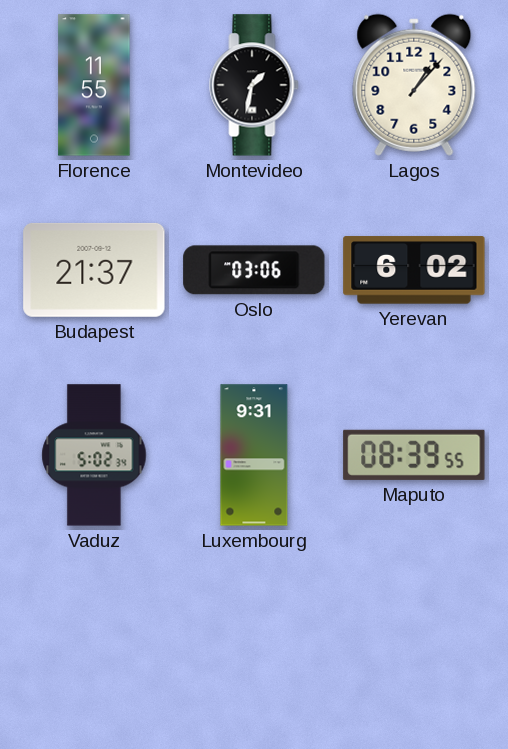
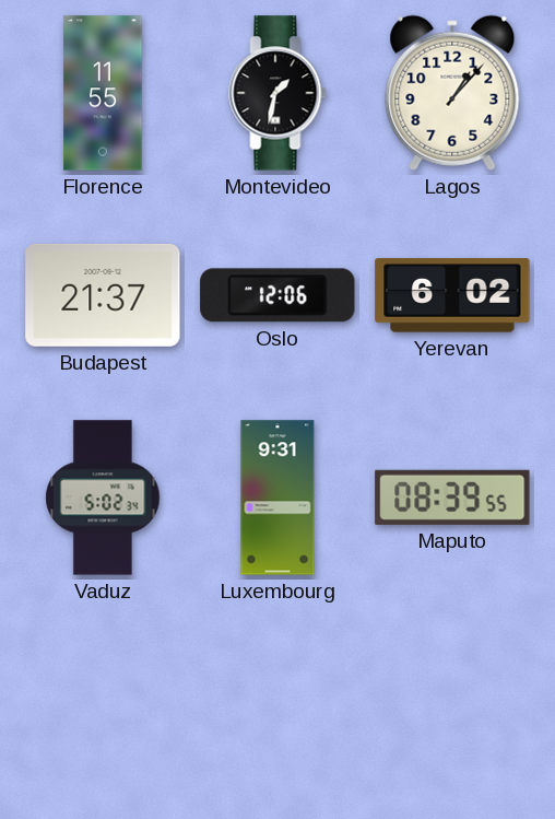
Oslo: 03:06 -> 12:06
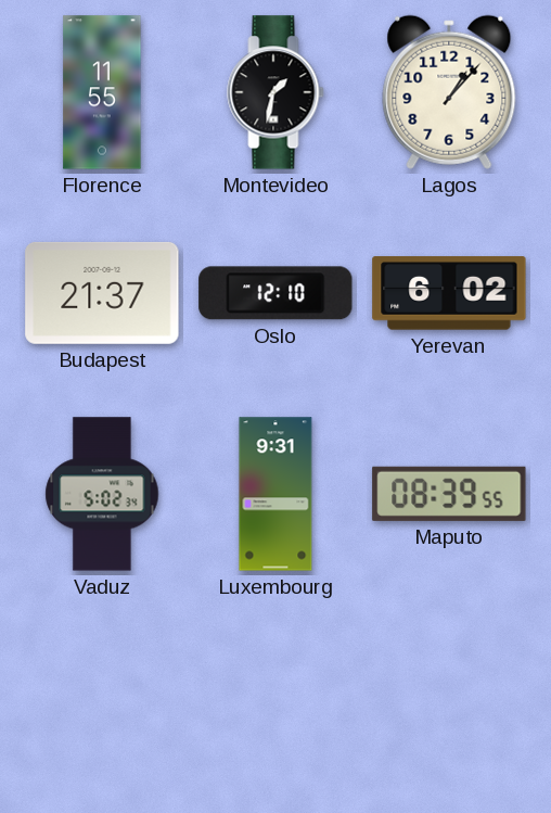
Oslo: 12:06 -> 12:10
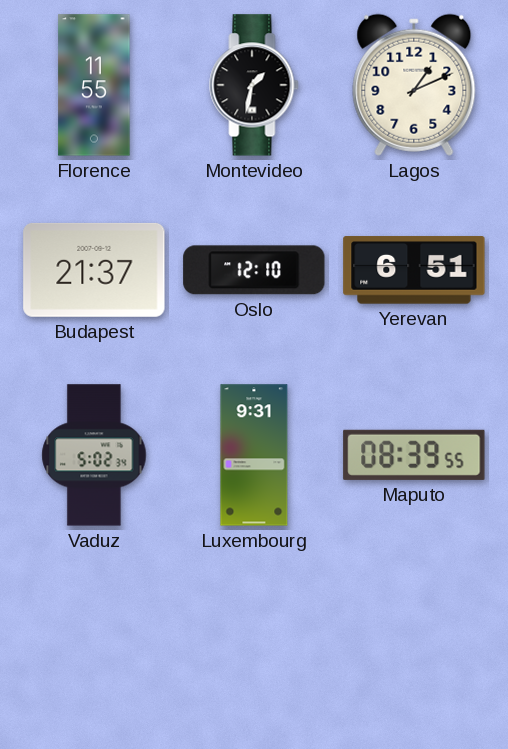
Lagos: 1:07 -> 1:11
Yerevan: 6:02 -> 6:51
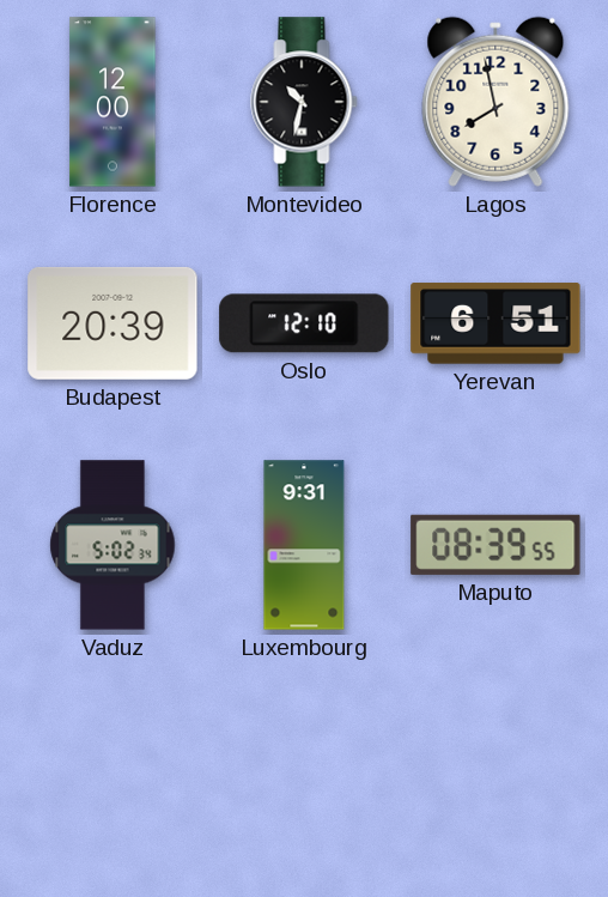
Florence: 11:55 -> 12:00
Montevideo: 1:32 -> 10:32
Lagos: 1:11 -> 7:58
Budapest: 21:37 -> 20:39
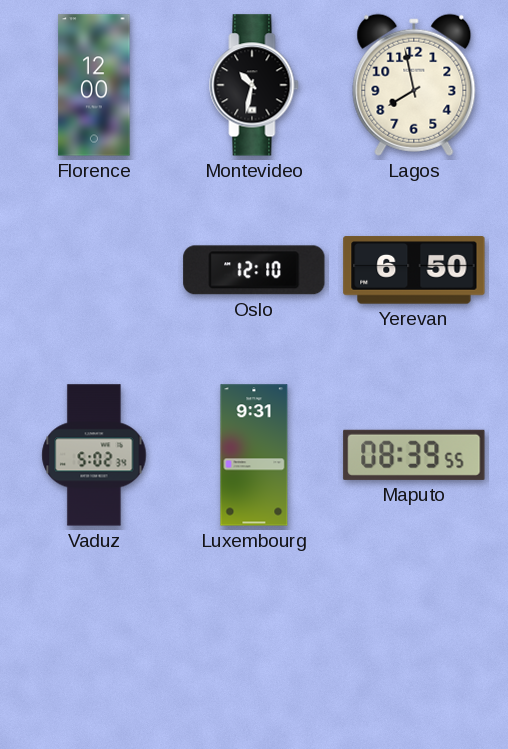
Budapest: 20:39 -> none
Yerevan: 6:51 -> 6:50
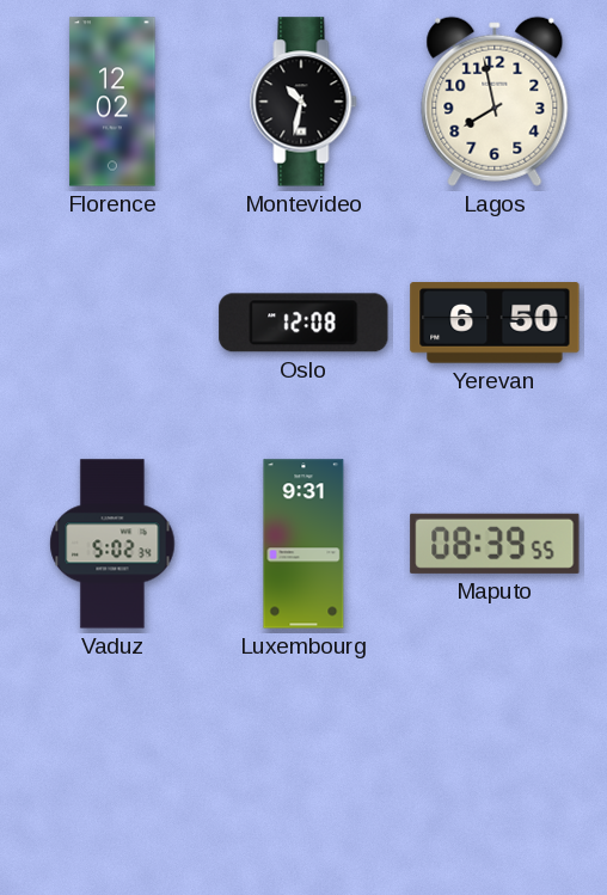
Florence: 12:00 -> 12:02
Oslo: 12:10 -> 12:08
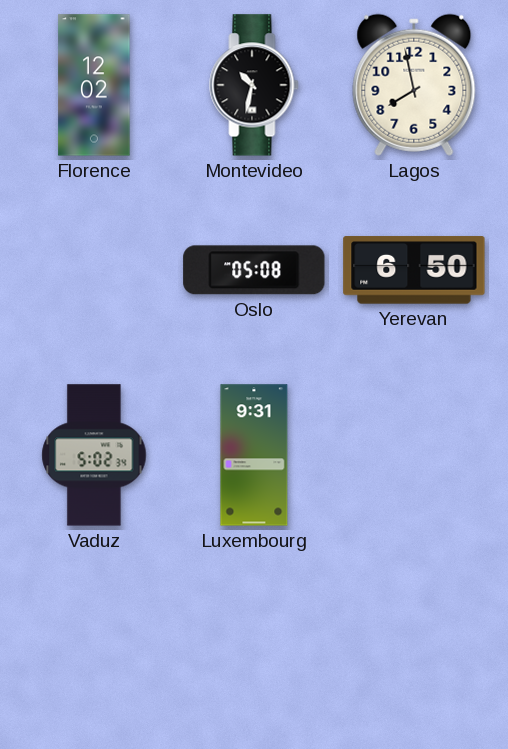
Oslo: 12:08 -> 05:08
Maputo: 08:39 -> none
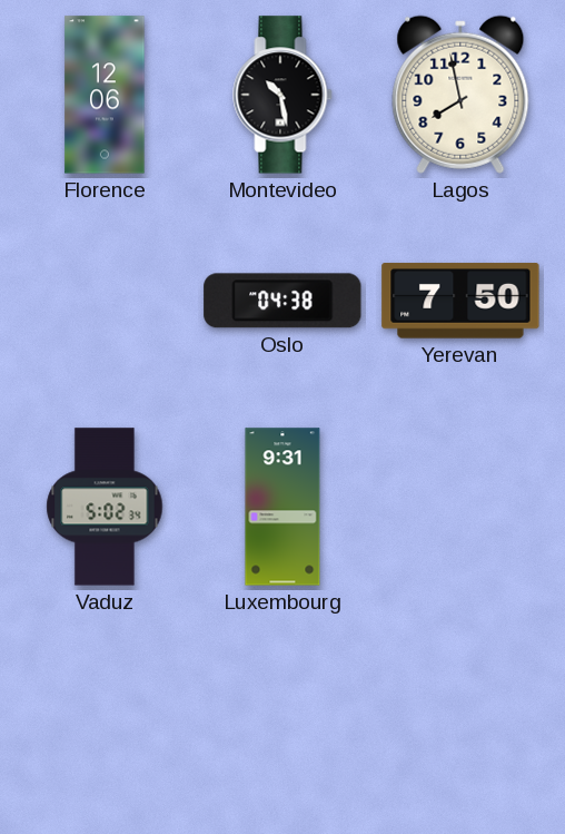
Florence: 12:02 -> 12:06
Montevideo: 10:32 -> 10:28
Oslo: 05:08 -> 04:38
Yerevan: 6:50 -> 7:50
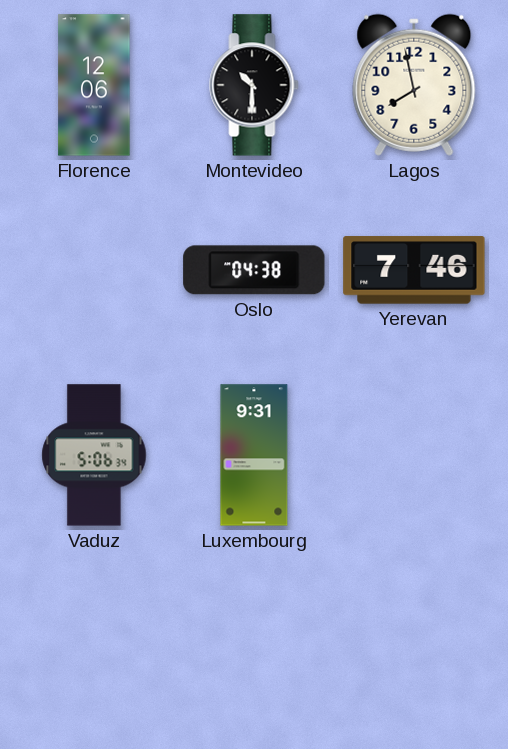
Montevideo: 10:28 -> 10:30
Yerevan: 7:50 -> 7:46
Vaduz: 5:02 -> 5:06
